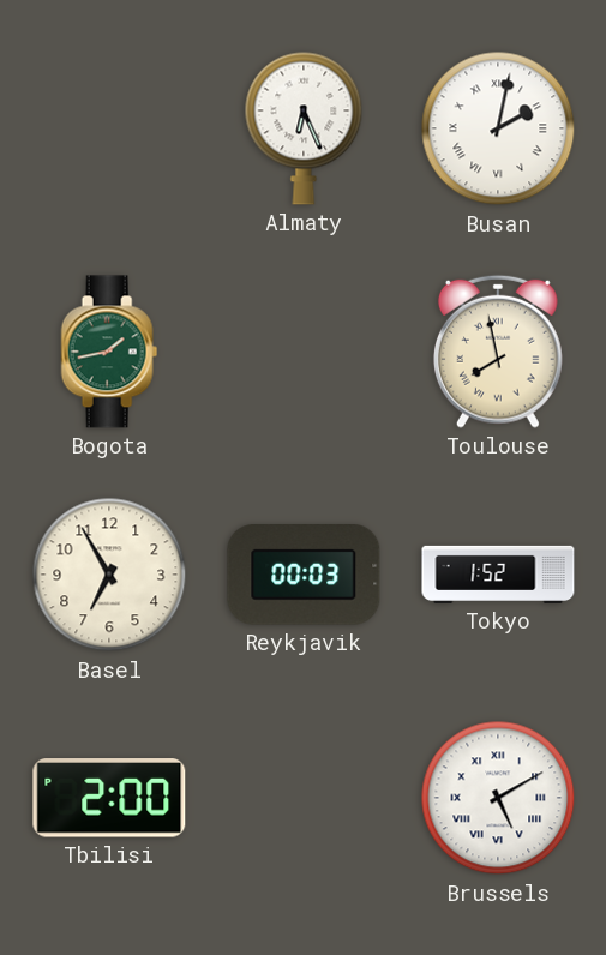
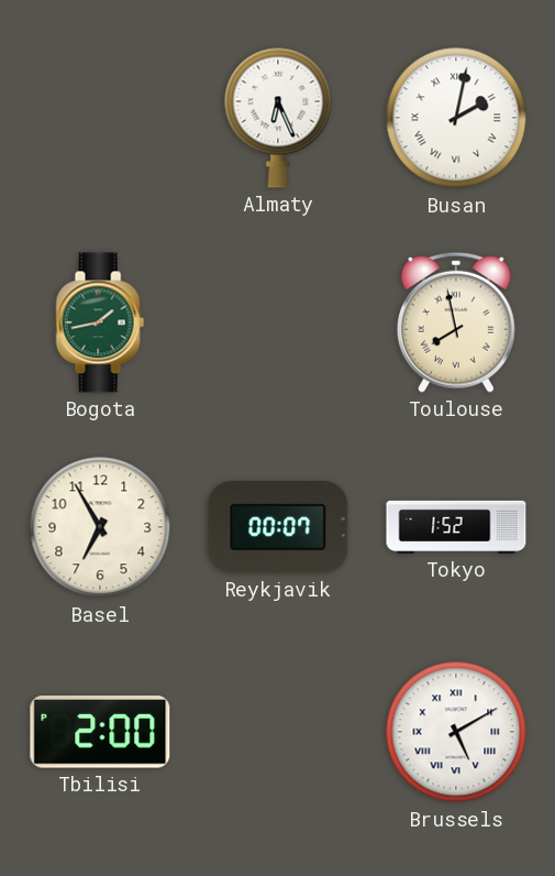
Reykjavik: 00:03 -> 00:07
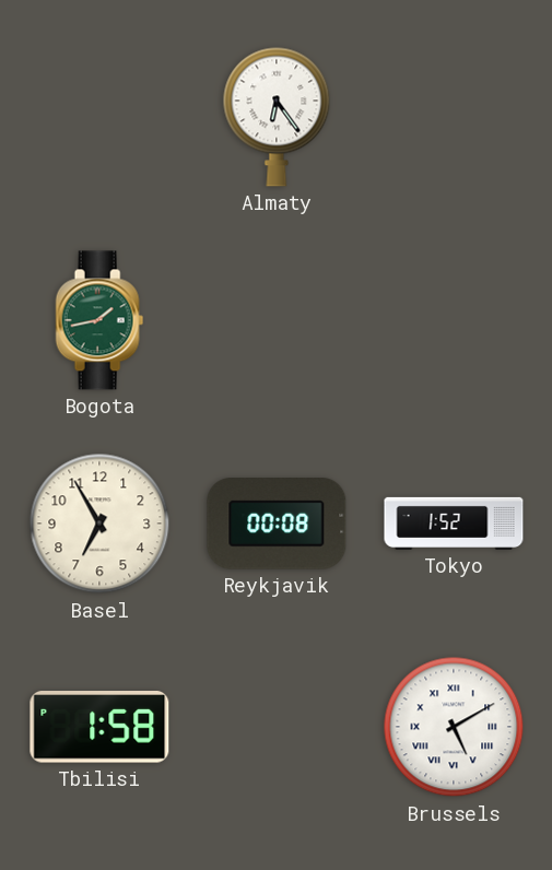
Almaty: 6:26 -> 6:24
Busan: 2:02 -> none
Toulouse: 7:58 -> none
Reykjavik: 00:07 -> 00:08
Tbilisi: 2:00 -> 1:58
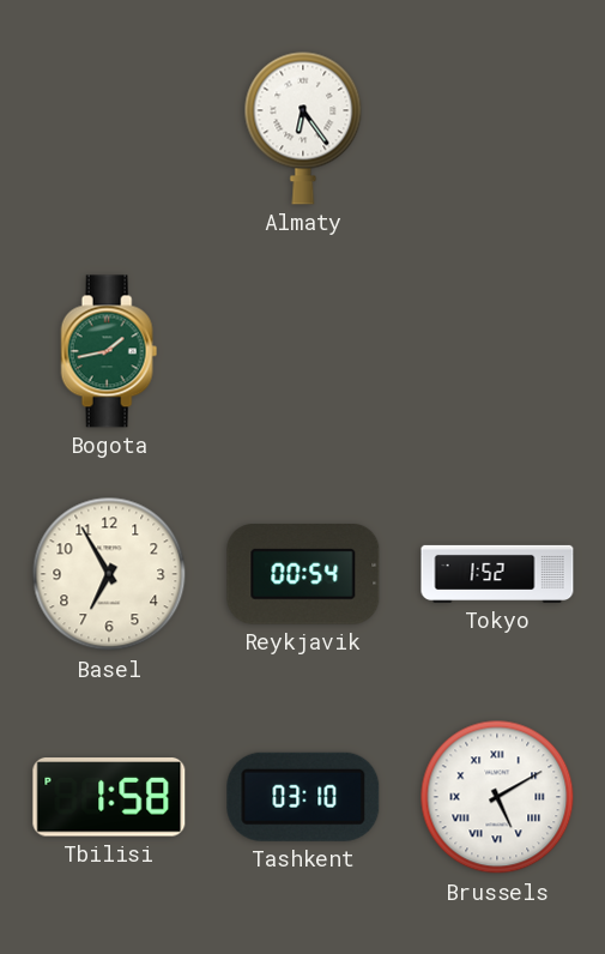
Reykjavik: 00:08 -> 00:54
Tashkent: none -> 03:10
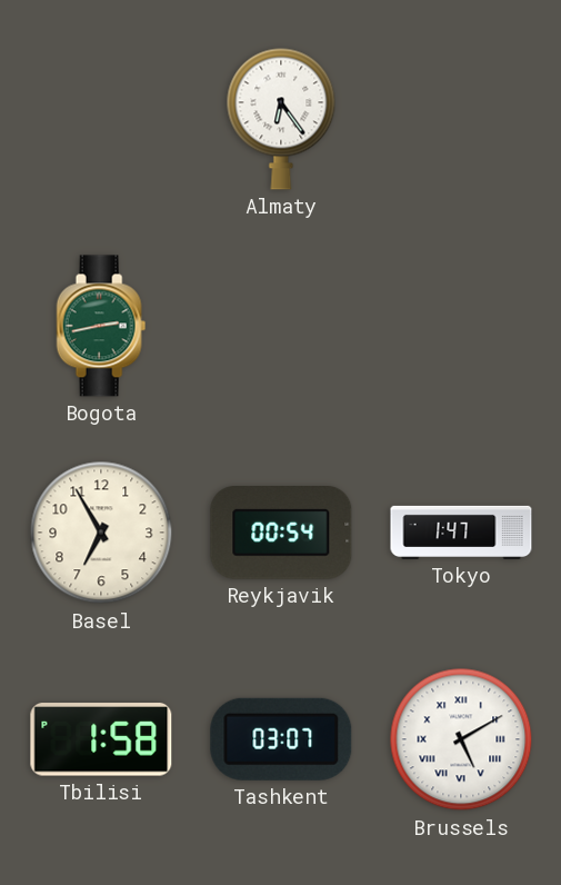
Bogota: 1:43 -> 2:43
Tokyo: 1:52 -> 1:47
Tashkent: 03:10 -> 03:07
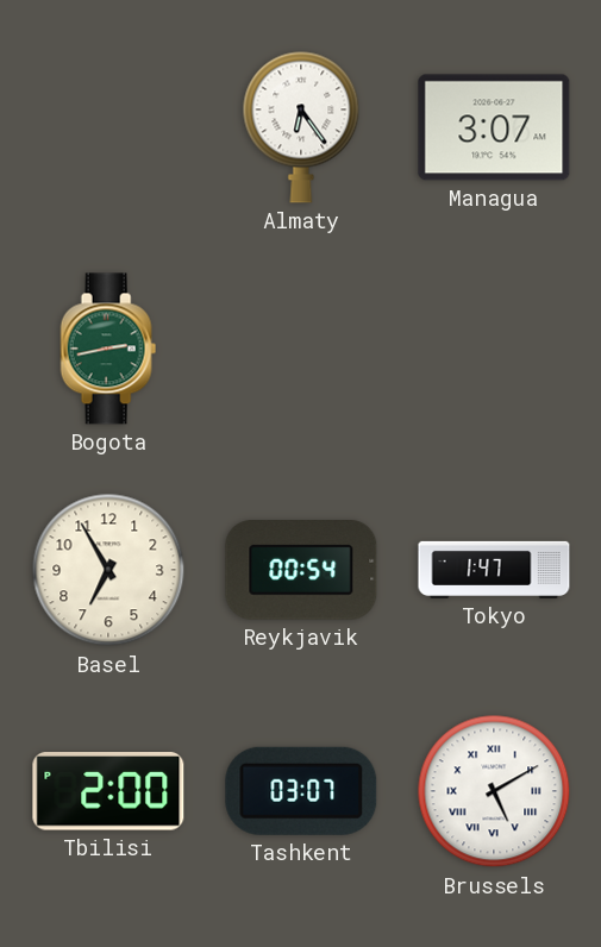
Managua: none -> 3:07
Tbilisi: 1:58 -> 2:00
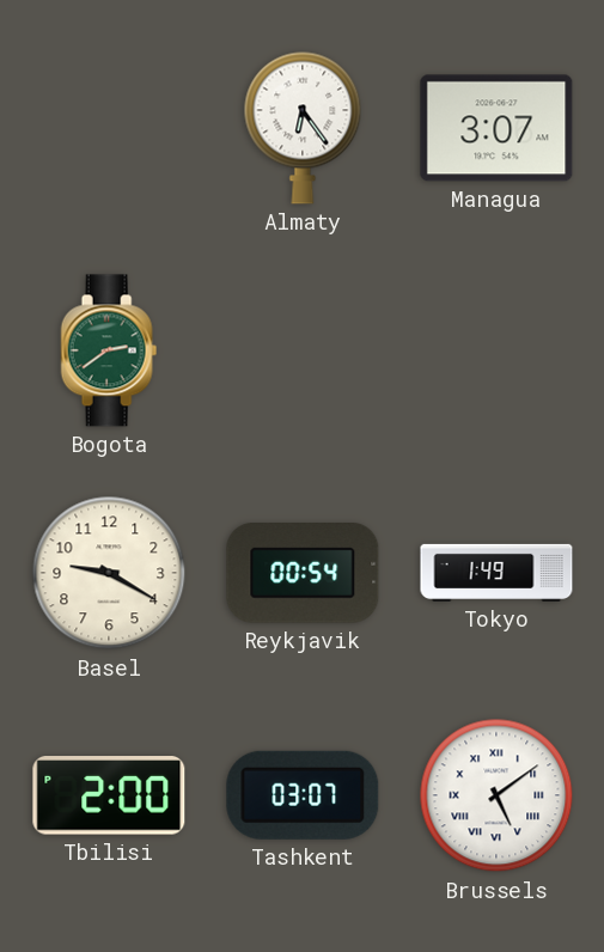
Bogota: 2:43 -> 2:39
Basel: 6:55 -> 9:20
Tokyo: 1:47 -> 1:49
Brussels: 5:10 -> 5:09
